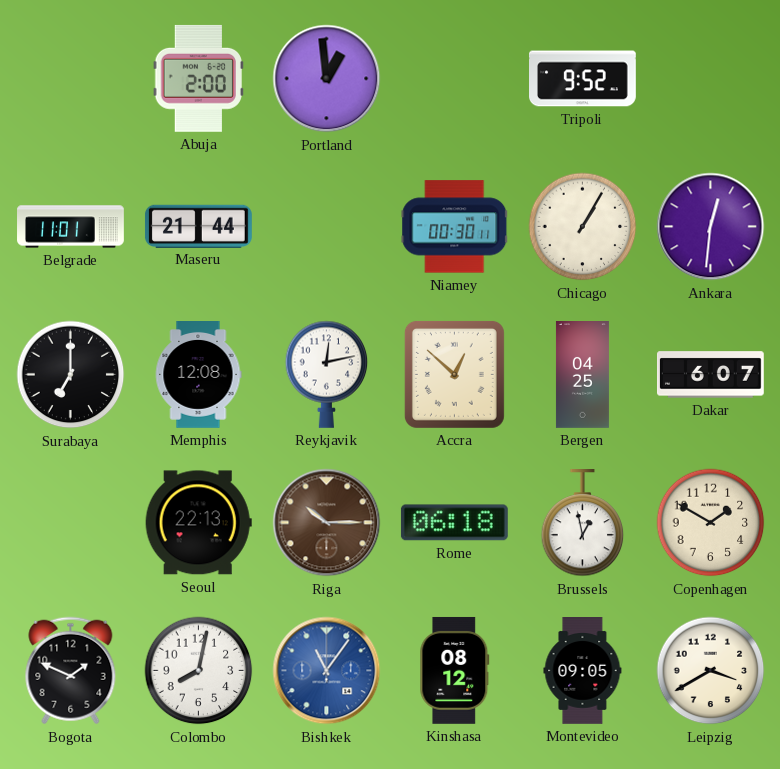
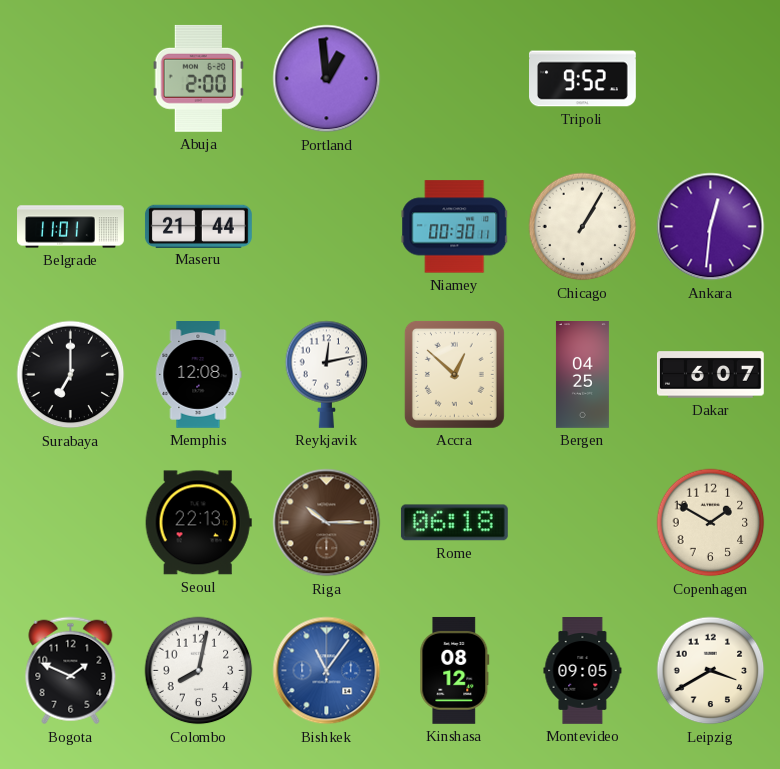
Brussels: 12:58 -> none
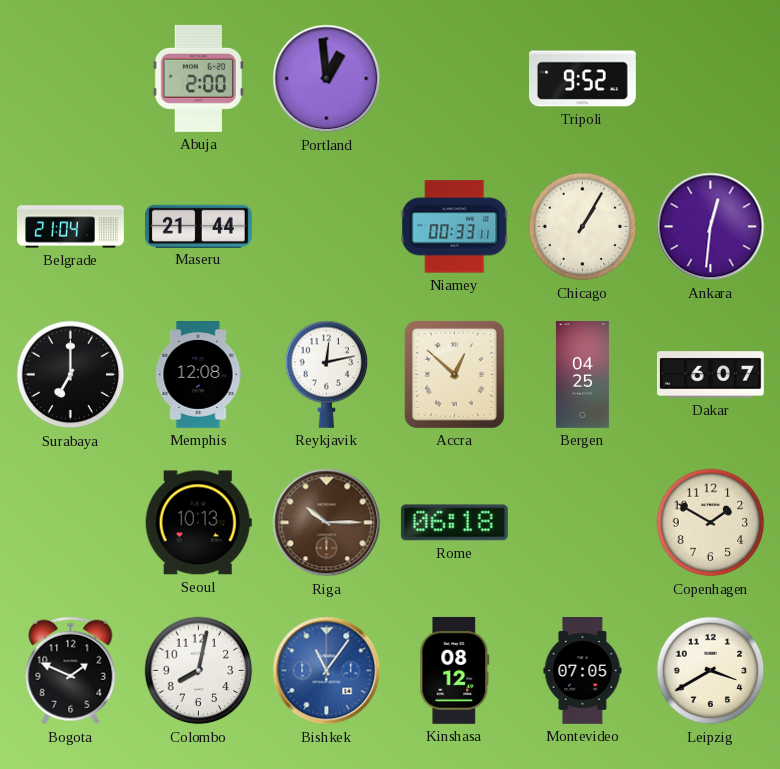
Belgrade: 11:01 -> 21:04
Niamey: 00:30 -> 00:33
Seoul: 22:13 -> 10:13
Montevideo: 09:05 -> 07:05
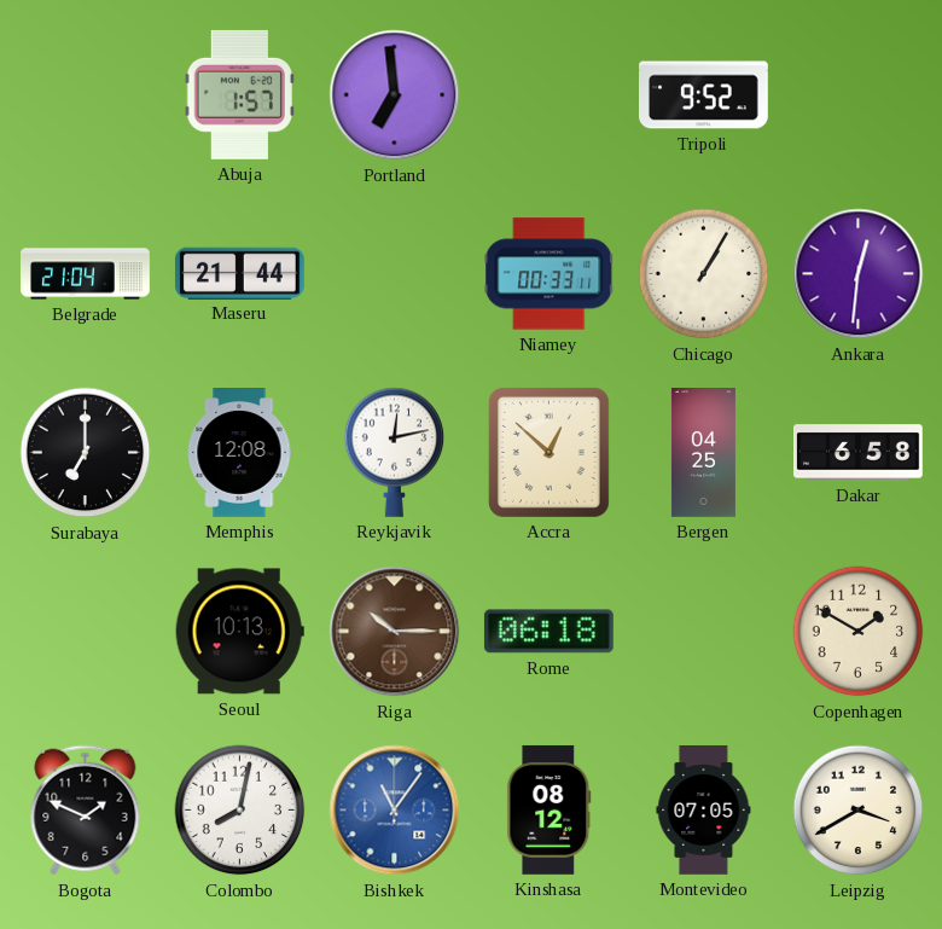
Abuja: 2:00 -> 1:57
Portland: 12:59 -> 6:59
Dakar: 6:07 -> 6:58
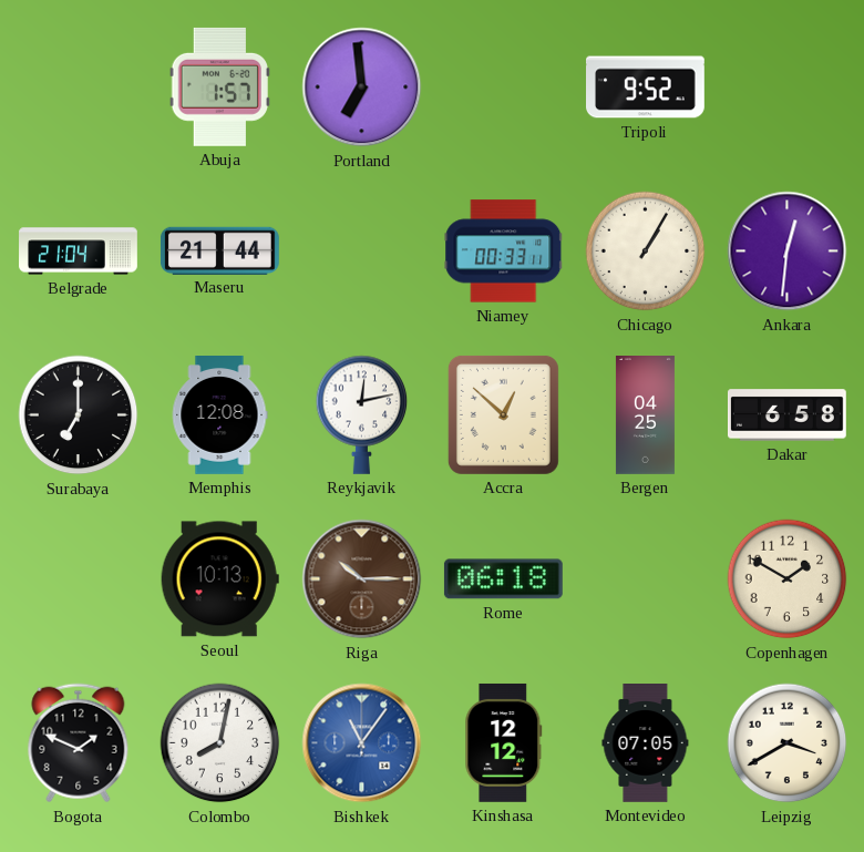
Kinshasa: 08:12 -> 12:12
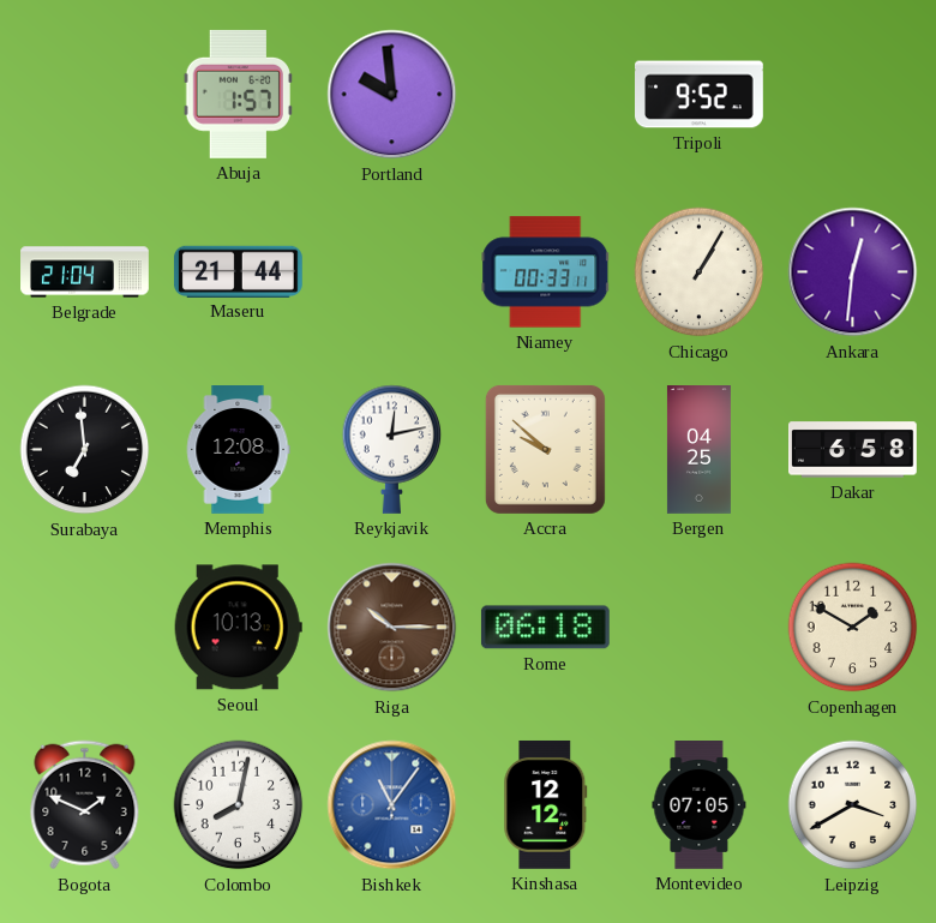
Portland: 6:59 -> 9:59
Surabaya: 7:00 -> 6:59
Accra: 12:52 -> 9:52
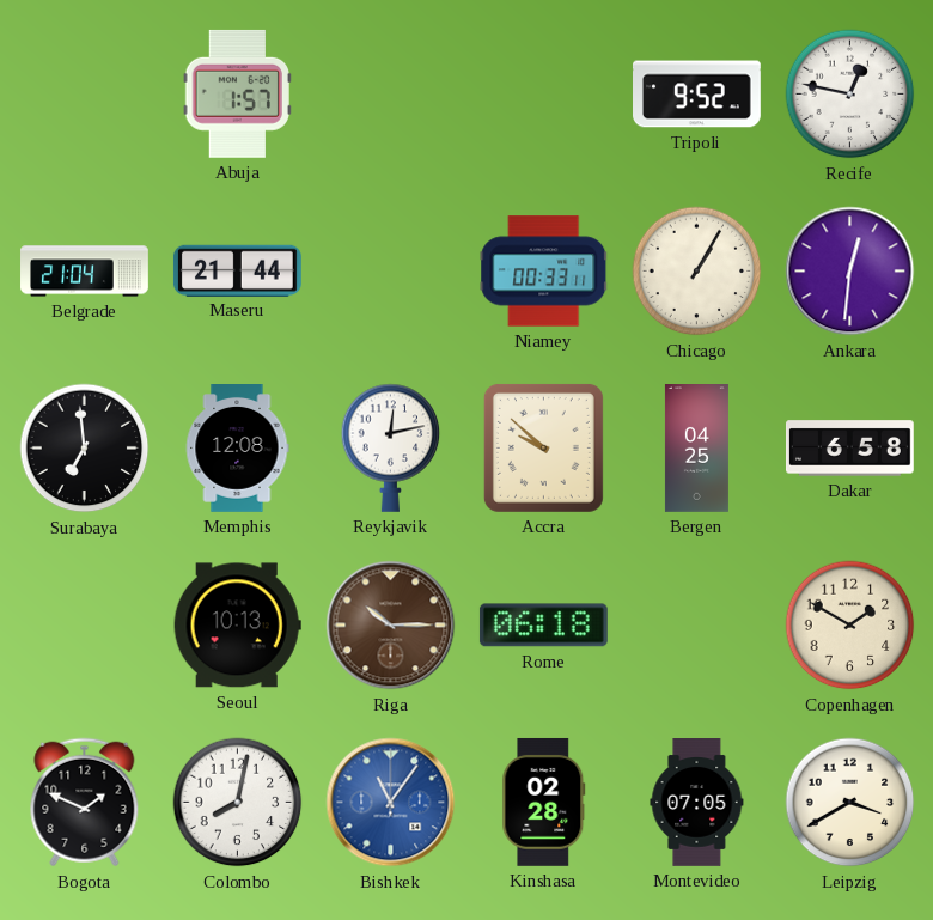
Portland: 9:59 -> none
Recife: none -> 12:47
Kinshasa: 12:12 -> 02:28
